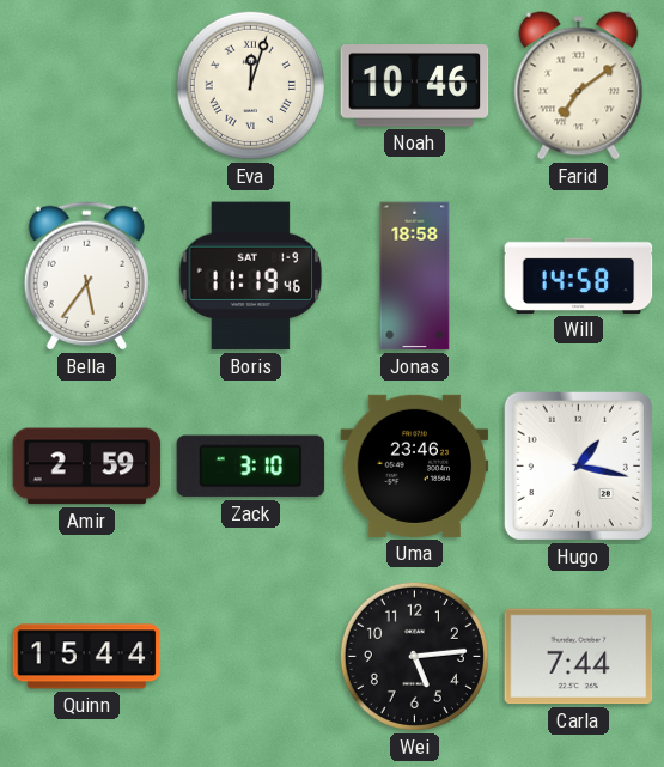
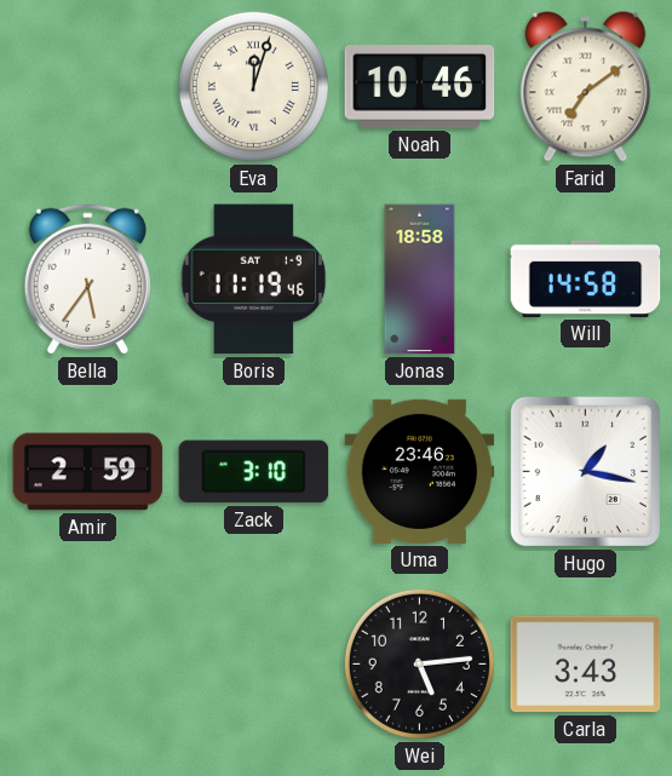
Quinn: 15:44 -> none
Carla: 7:44 -> 3:43
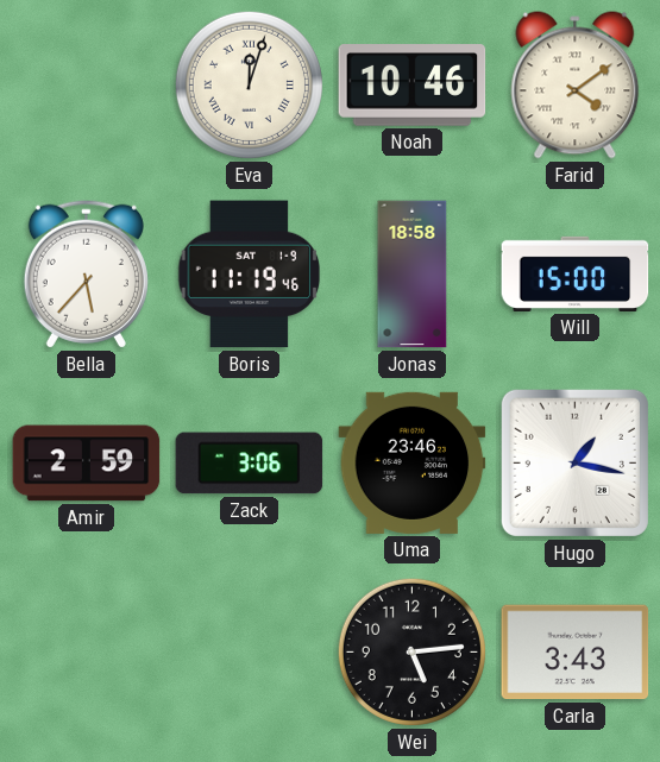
Farid: 7:09 -> 4:09
Bella: 5:36 -> 5:37
Will: 14:58 -> 15:00
Zack: 3:10 -> 3:06
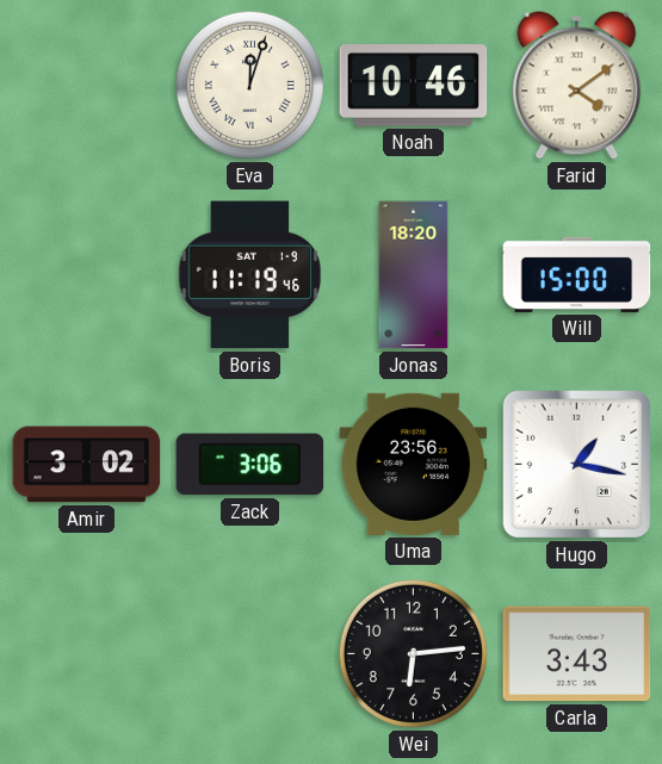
Bella: 5:37 -> none
Jonas: 18:58 -> 18:20
Amir: 2:59 -> 3:02
Uma: 23:46 -> 23:56
Wei: 5:14 -> 6:14
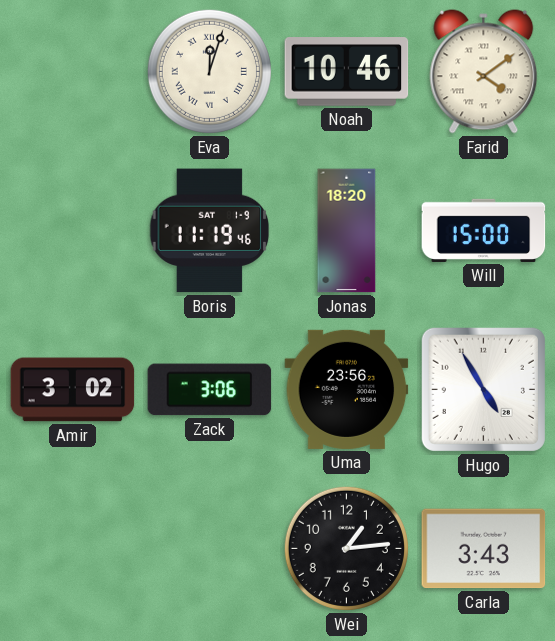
Hugo: 1:17 -> 4:55
Wei: 6:14 -> 1:14
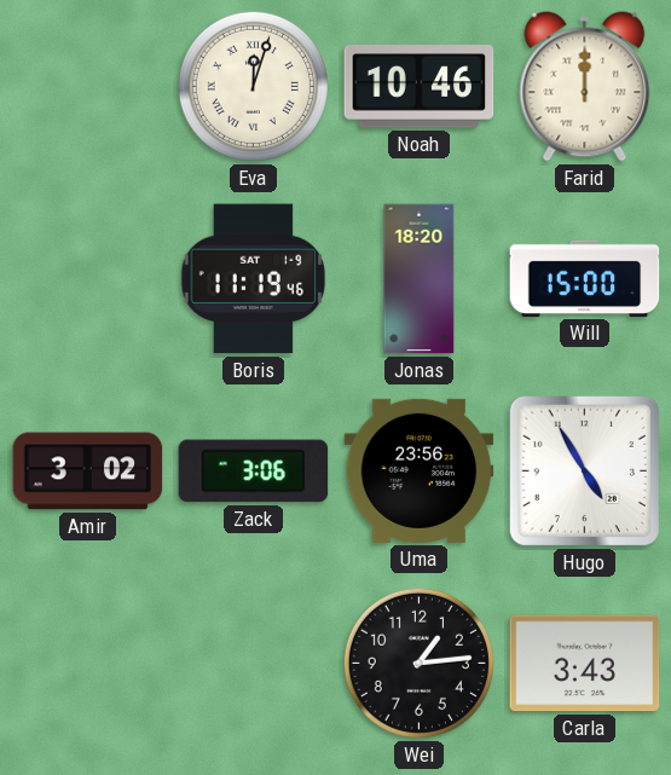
Farid: 4:09 -> 12:00
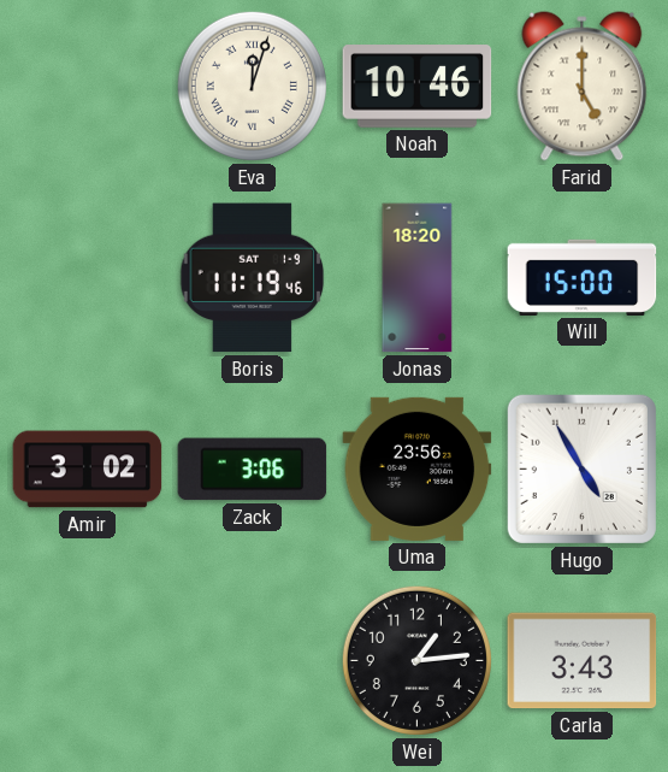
Farid: 12:00 -> 5:00
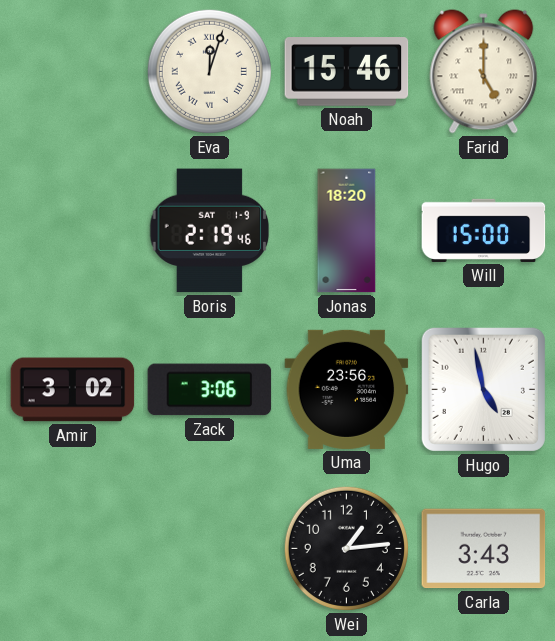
Noah: 10:46 -> 15:46
Boris: 11:19 -> 2:19
Hugo: 4:55 -> 4:58
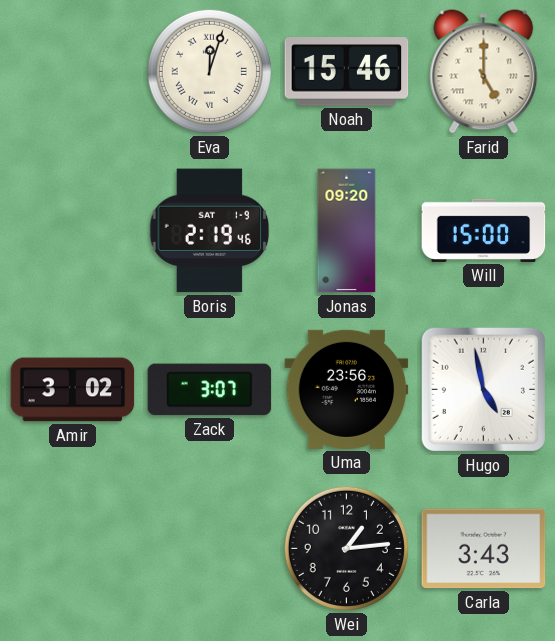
Jonas: 18:20 -> 09:20
Zack: 3:06 -> 3:07
